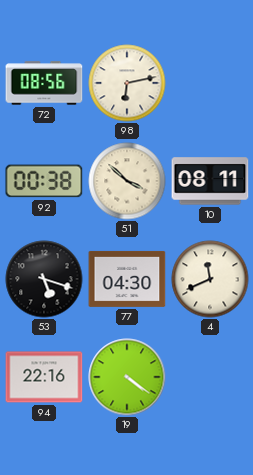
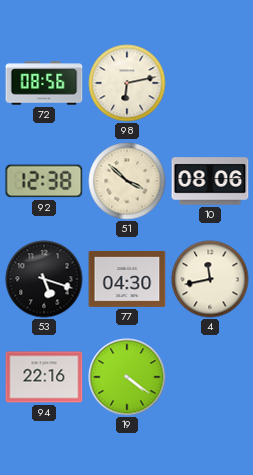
92: 00:38 -> 12:38
10: 08:11 -> 08:06
4: 11:41 -> 11:43
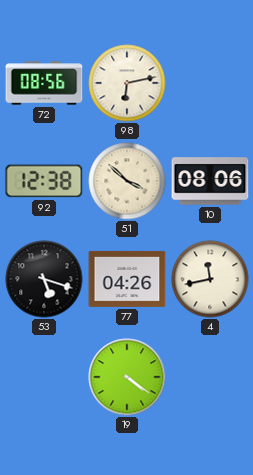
77: 04:30 -> 04:26
94: 22:16 -> none
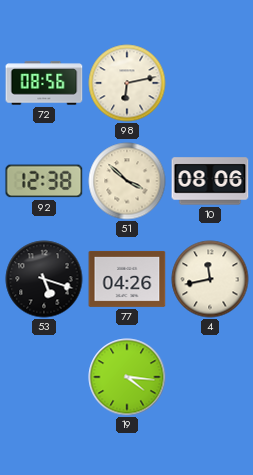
19: 4:21 -> 4:16
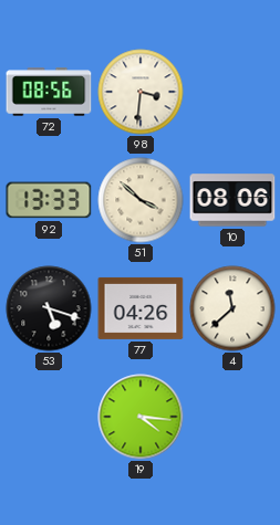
98: 6:13 -> 3:31
92: 12:38 -> 13:33
4: 11:43 -> 11:38
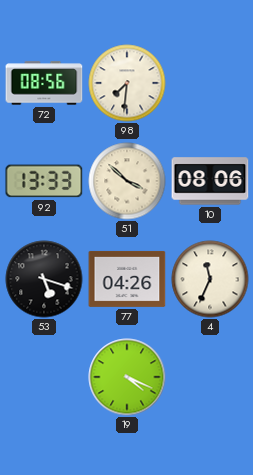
98: 3:31 -> 7:31
4: 11:38 -> 11:34
19: 4:16 -> 4:19
